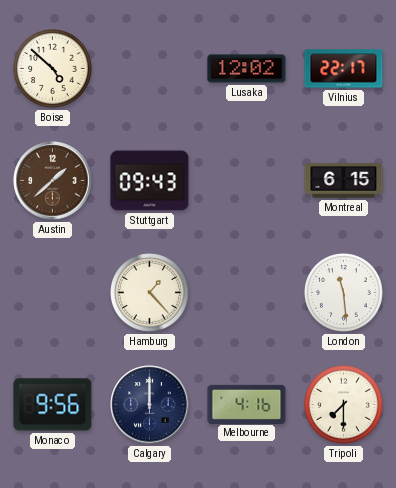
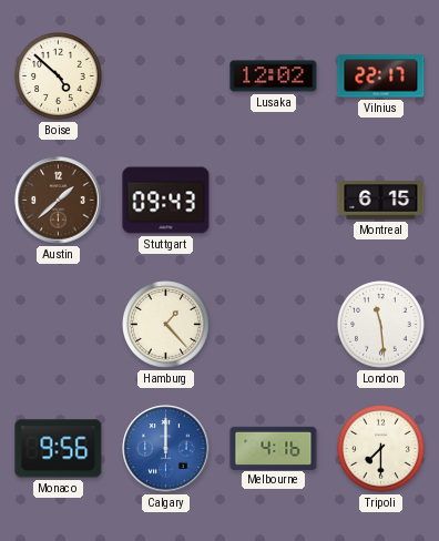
Calgary dial: navy -> blue
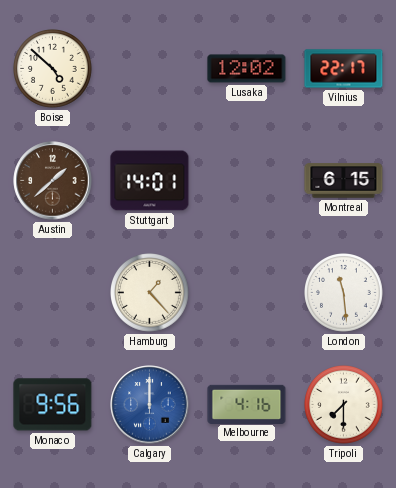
Stuttgart: 09:43 -> 14:01
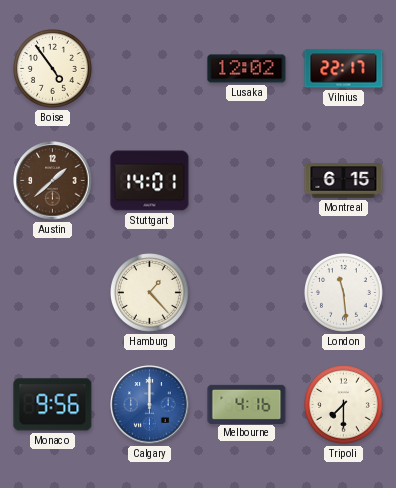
Boise: 4:52 -> 4:54
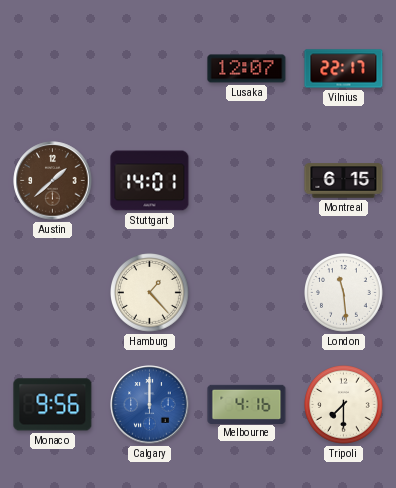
Boise: 4:54 -> none
Lusaka: 12:02 -> 12:07
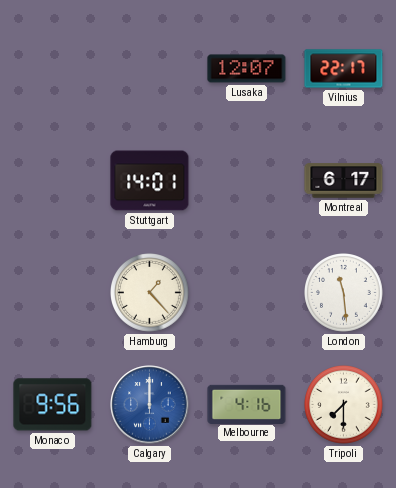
Austin: 1:38 -> none
Montreal: 6:15 -> 6:17
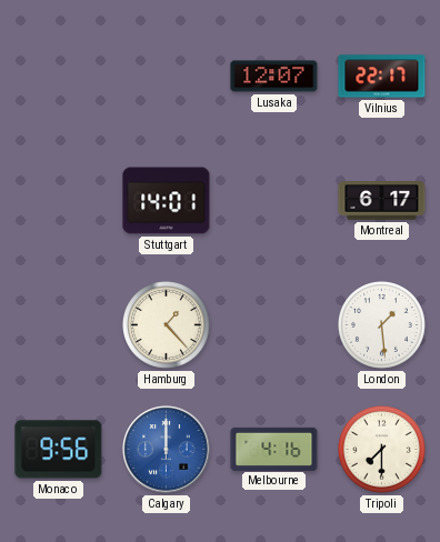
London: 11:29 -> 1:29
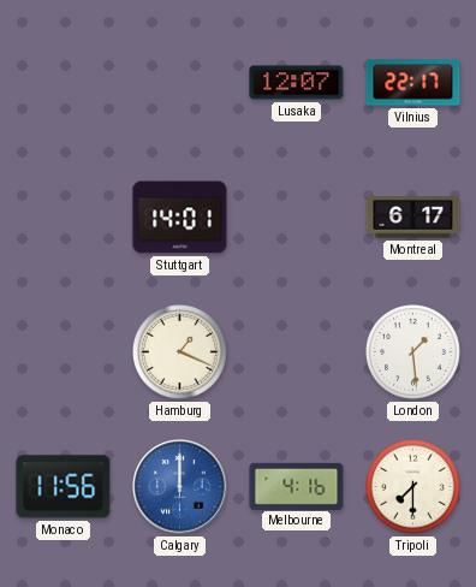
Hamburg: 1:23 -> 1:19
Monaco: 9:56 -> 11:56
